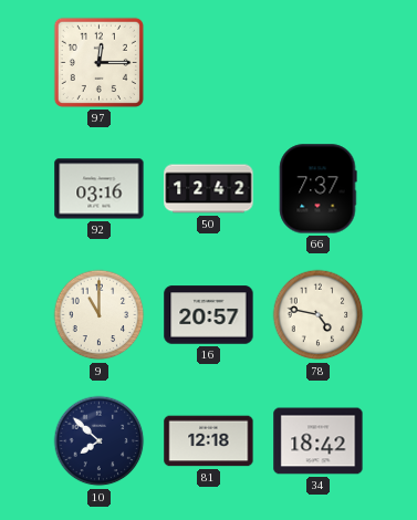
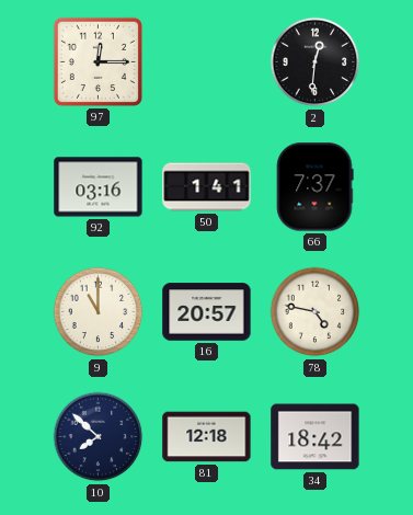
2: none -> 12:31
50: 12:42 -> 1:41
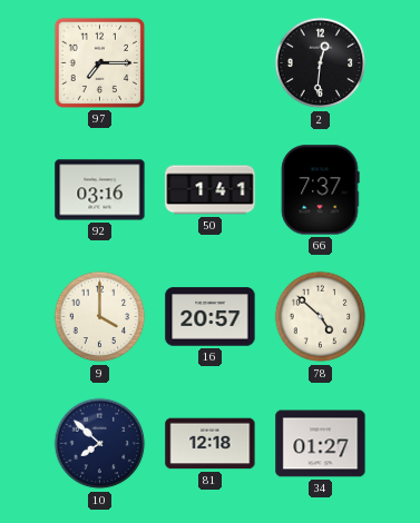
97: 12:15 -> 7:15
9: 11:00 -> 4:00
78: 4:47 -> 4:52
34: 18:42 -> 01:27
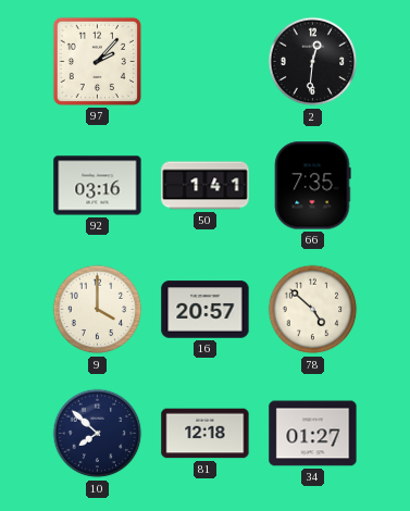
97: 7:15 -> 2:07
66: 7:37 -> 7:35
